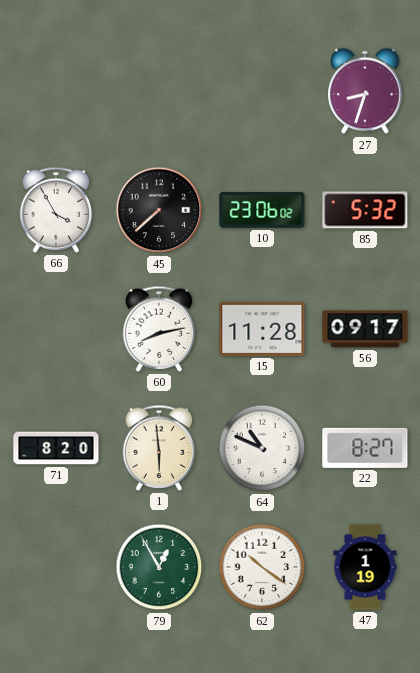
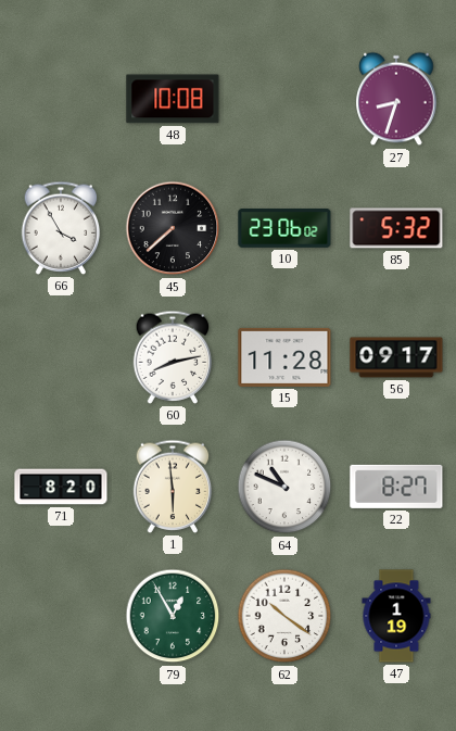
48: none -> 10:08
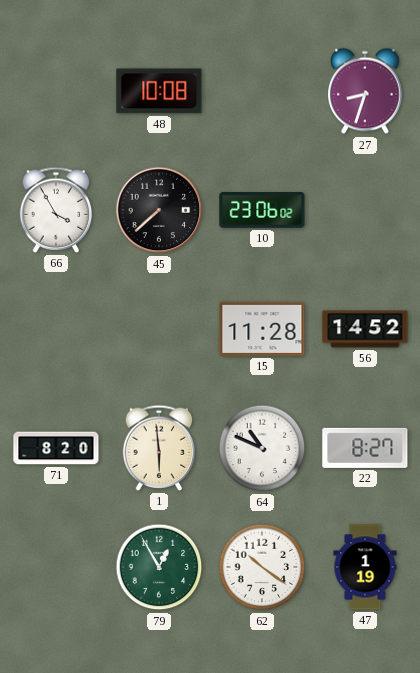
85: 5:32 -> none
60: 8:13 -> none
56: 09:17 -> 14:52
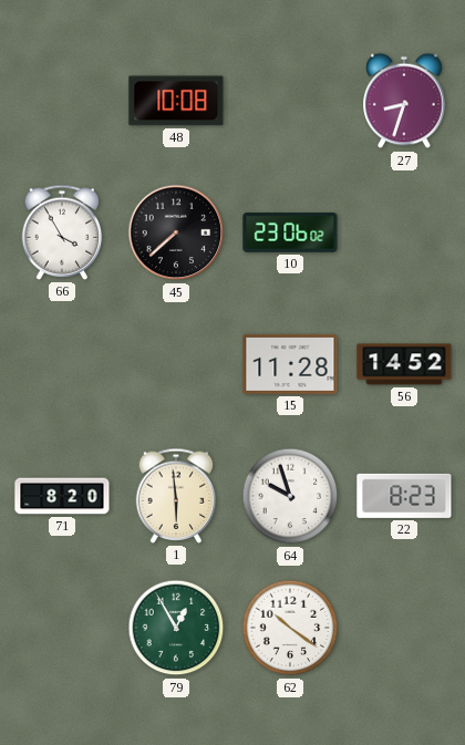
64: 10:49 -> 9:57
22: 8:27 -> 8:23
47: 1:19 -> none
